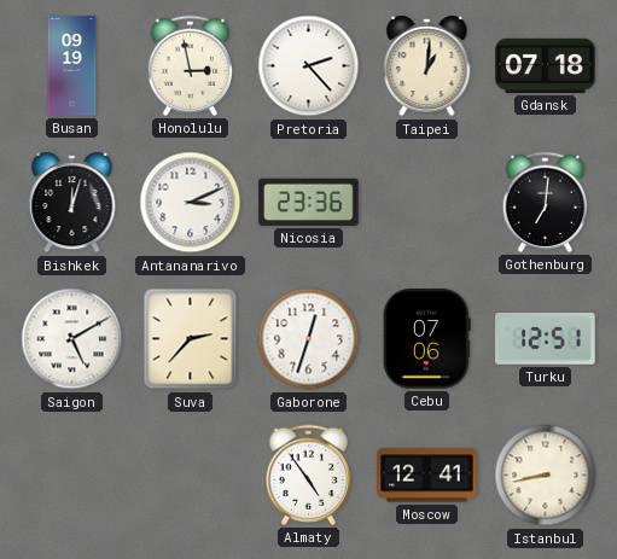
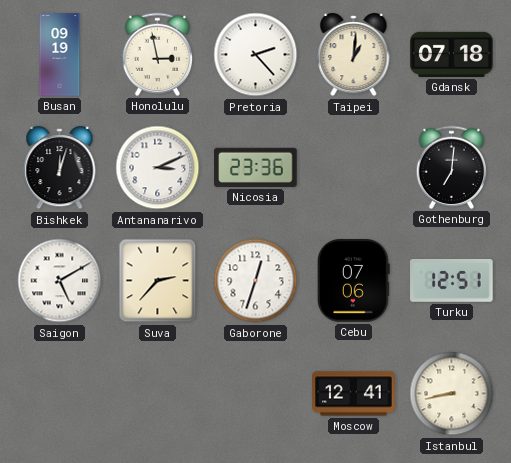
Almaty: 4:54 -> none
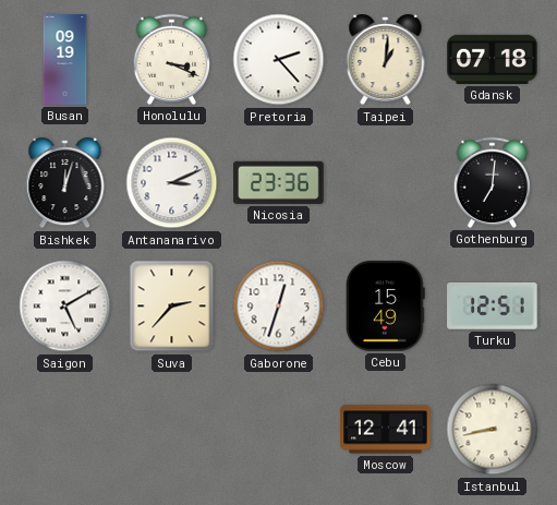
Honolulu: 2:58 -> 3:19
Cebu: 07:06 -> 15:49
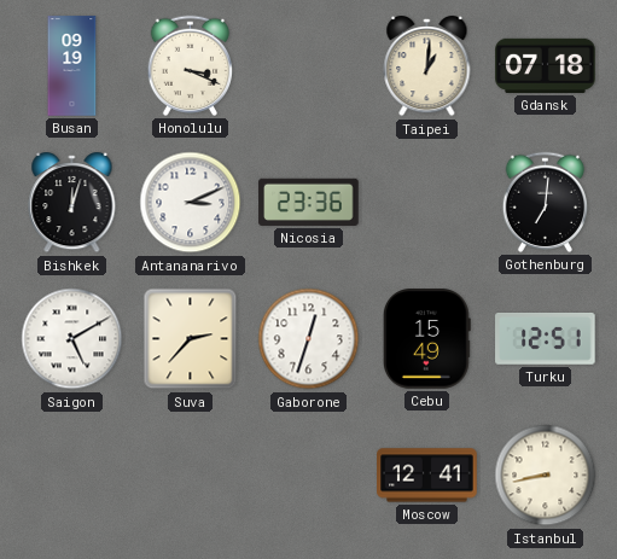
Pretoria: 2:23 -> none
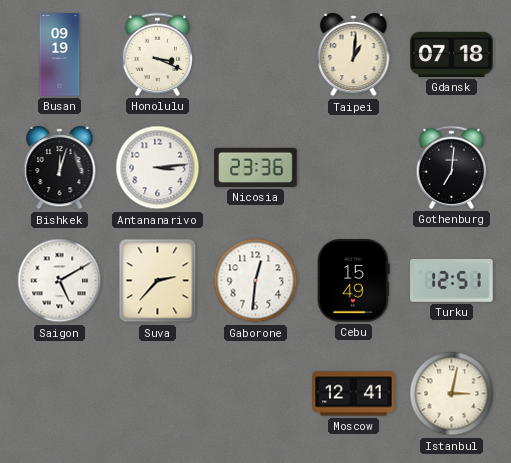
Antananarivo: 3:11 -> 3:14
Gaborone: 12:33 -> 12:31
Istanbul: 8:43 -> 3:02
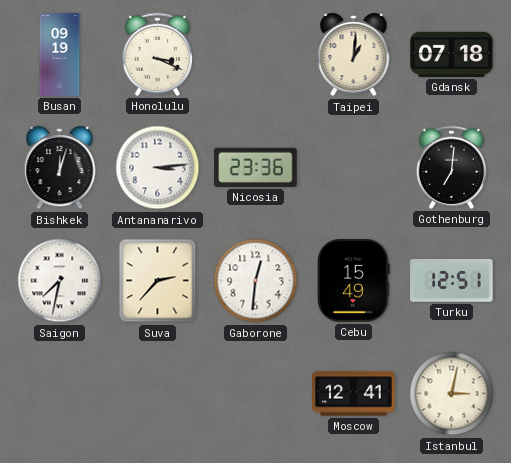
Saigon: 5:10 -> 7:32
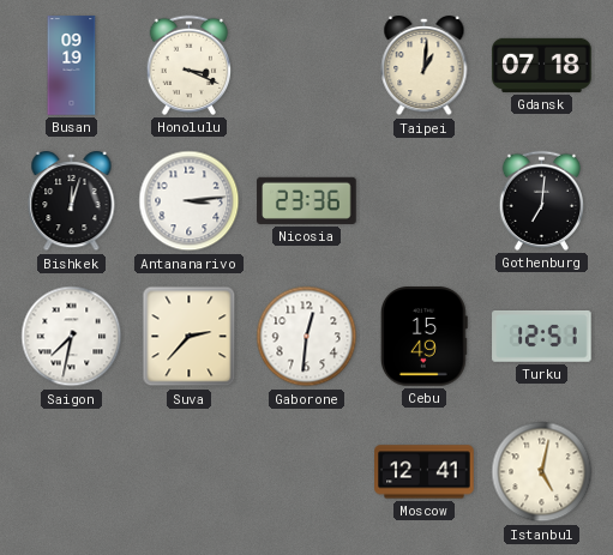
Istanbul: 3:02 -> 5:02
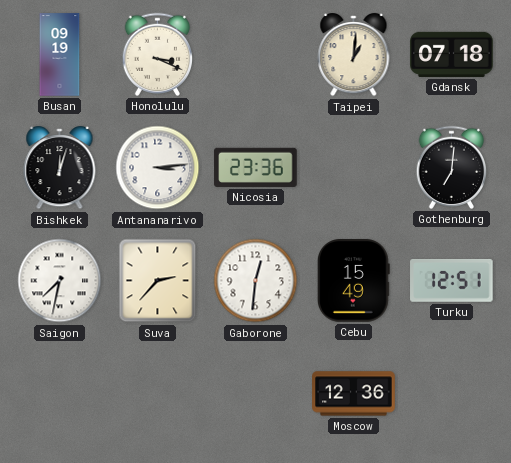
Moscow: 12:41 -> 12:36
Istanbul: 5:02 -> none
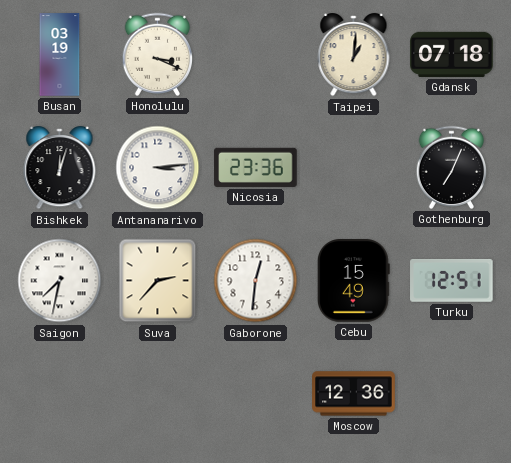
Busan: 09:19 -> 03:19
Gothenburg: 7:01 -> 7:04
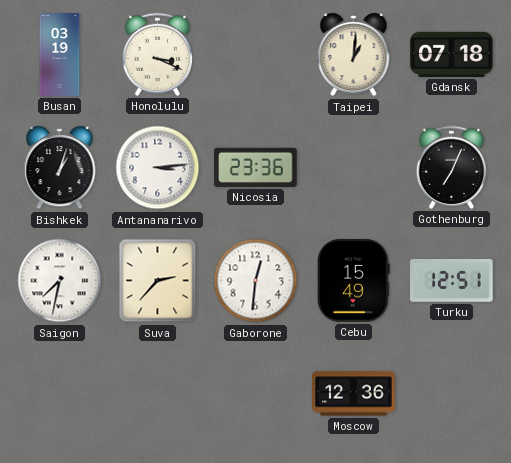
Bishkek: 12:03 -> 1:03
